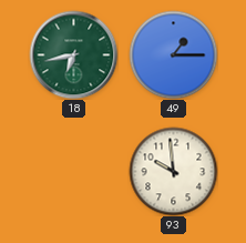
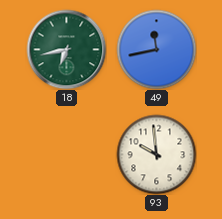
49: 1:15 -> 11:43
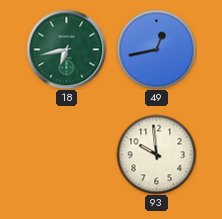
49: 11:43 -> 12:43
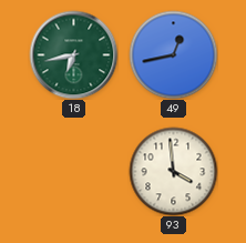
93: 9:59 -> 3:59
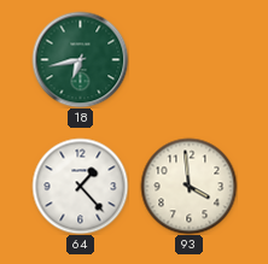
49: 12:43 -> none
64: none -> 1:23
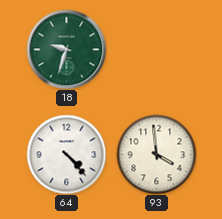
18: 6:43 -> 9:33
64: 1:23 -> 4:23
